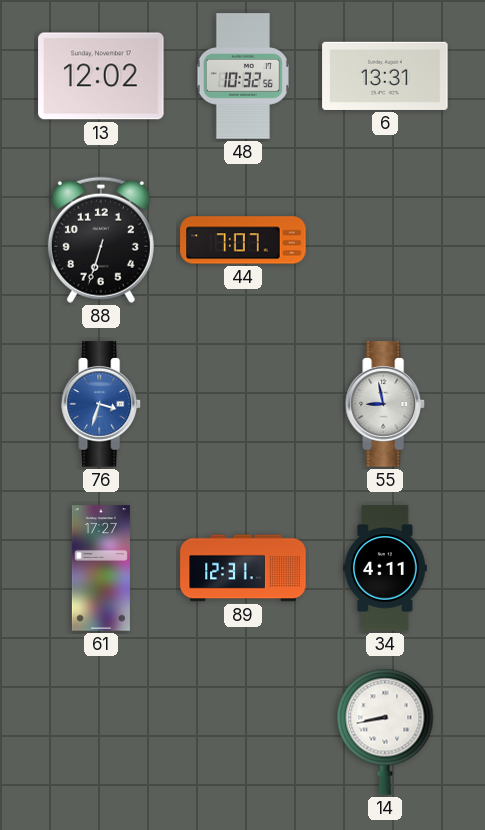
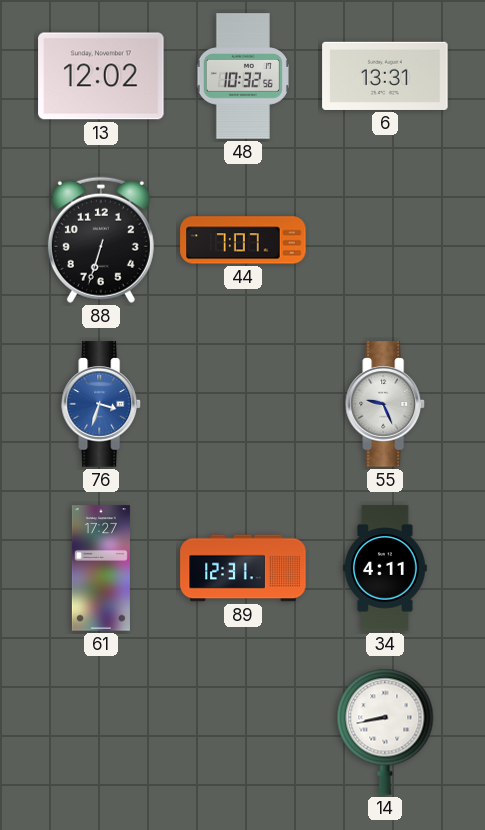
55: 8:58 -> 9:26
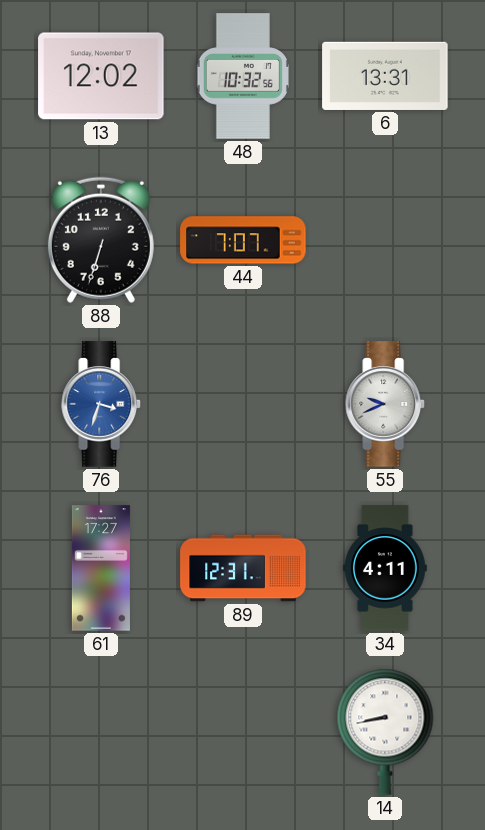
55: 9:26 -> 9:41
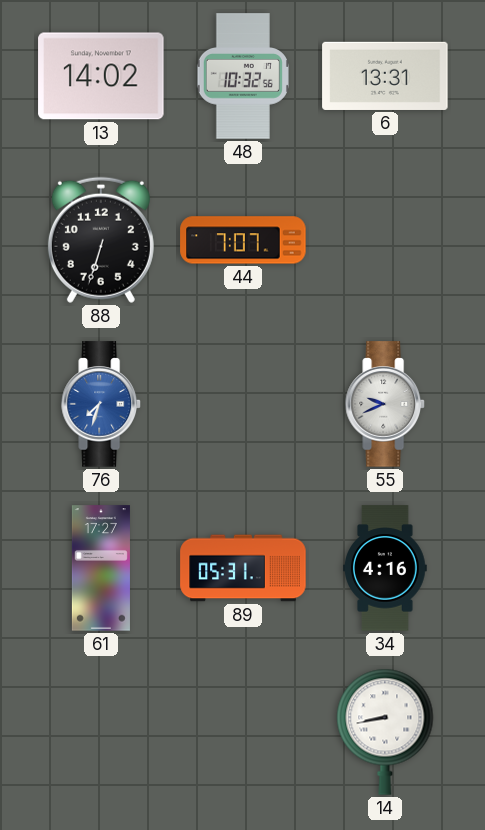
13: 12:02 -> 14:02
76: 3:33 -> 7:33
89: 12:31 -> 05:31
34: 4:11 -> 4:16
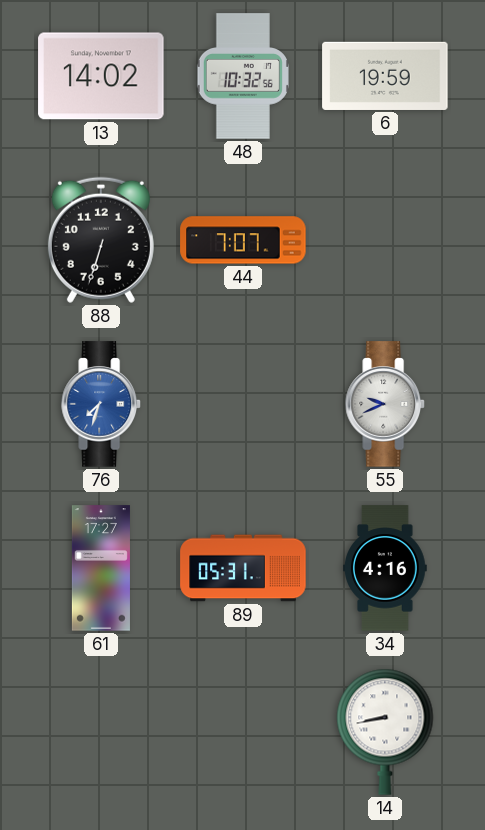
6: 13:31 -> 19:59
